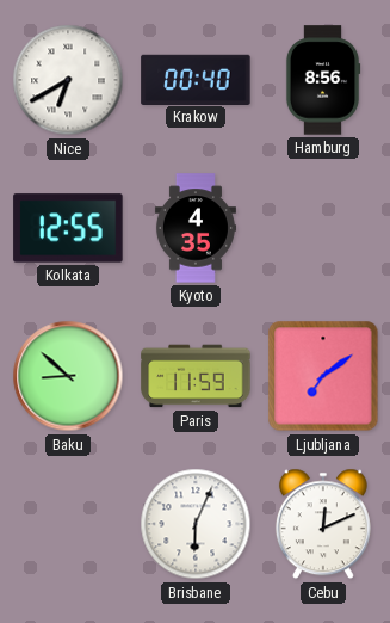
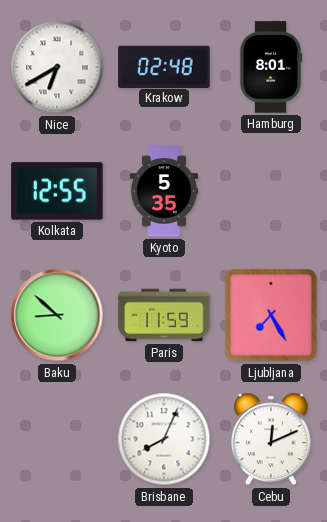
Krakow: 00:40 -> 02:48
Hamburg: 8:56 -> 8:01
Kyoto: 4:35 -> 5:35
Ljubljana: 7:09 -> 7:25
Brisbane: 6:04 -> 8:04
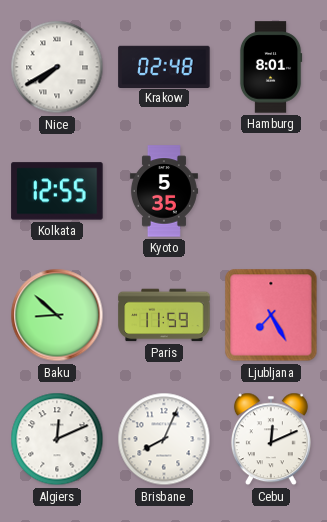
Nice: 6:40 -> 7:40
Algiers: none -> 12:11
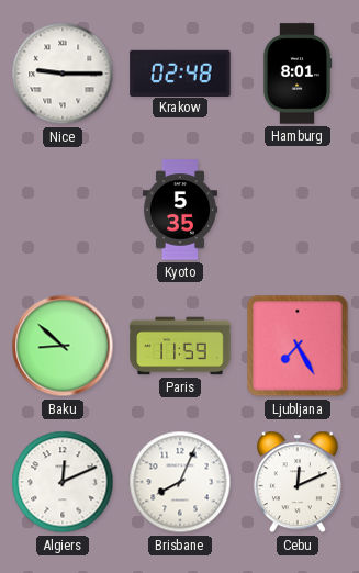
Nice: 7:40 -> 9:15
Kolkata: 12:55 -> none
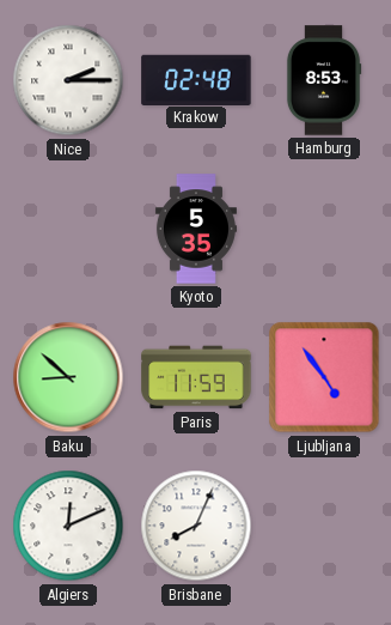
Nice: 9:15 -> 2:15
Hamburg: 8:01 -> 8:53
Ljubljana: 7:25 -> 4:54
Cebu: 12:11 -> none
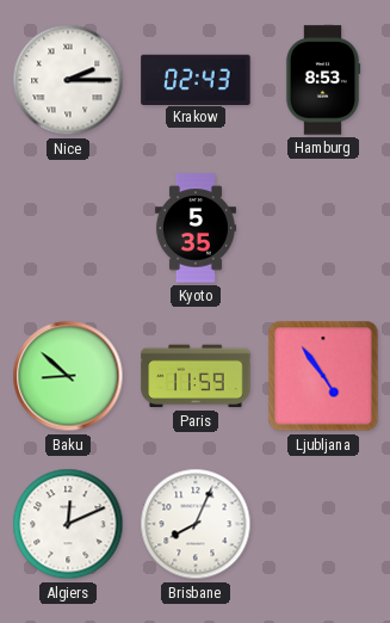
Krakow: 02:48 -> 02:43
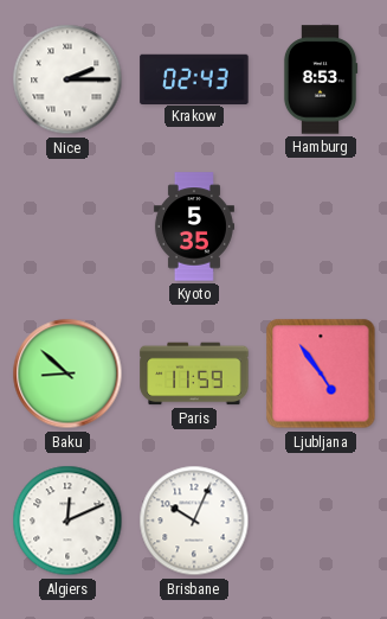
Brisbane: 8:04 -> 10:04
